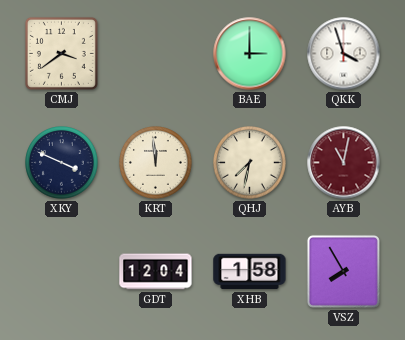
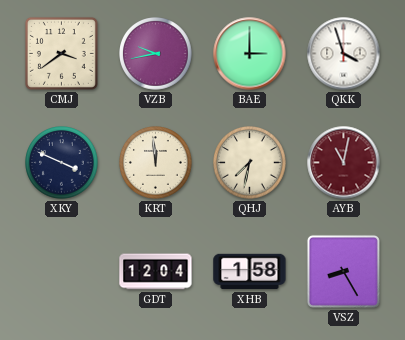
VZB: none -> 9:43
VSZ: 7:55 -> 8:25
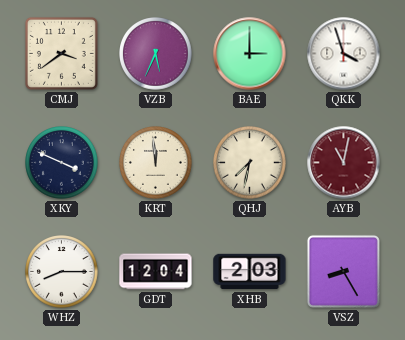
VZB: 9:43 -> 5:34
WHZ: none -> 8:15
XHB: 1:58 -> 2:03
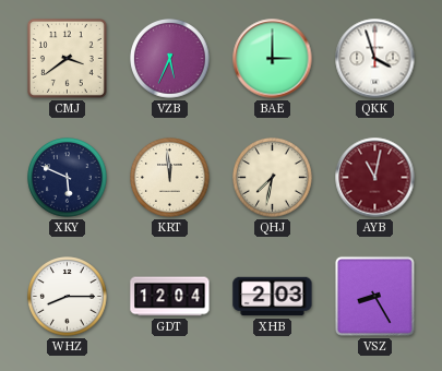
XKY: 3:49 -> 5:49
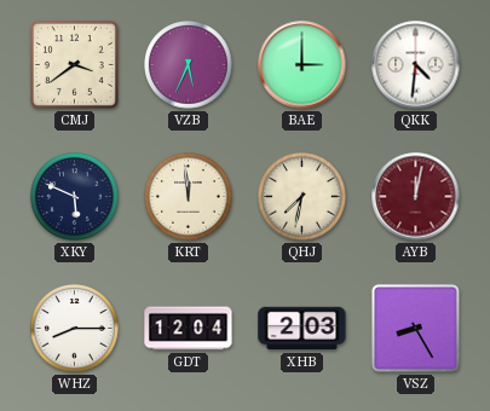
QKK: 3:57 -> 4:31
AYB: 11:02 -> 12:02
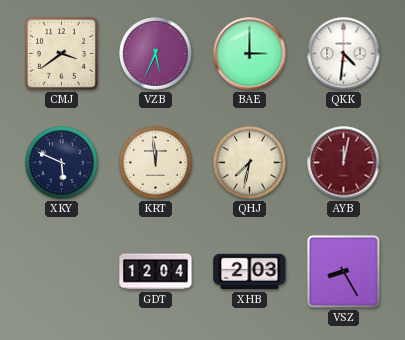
WHZ: 8:15 -> none
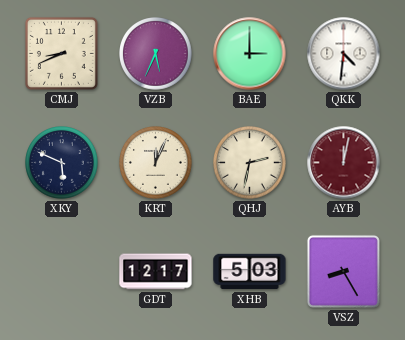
CMJ: 3:39 -> 8:41
KRT: 11:59 -> 12:04
QHJ: 7:32 -> 2:32
GDT: 12:04 -> 12:17
XHB: 2:03 -> 5:03
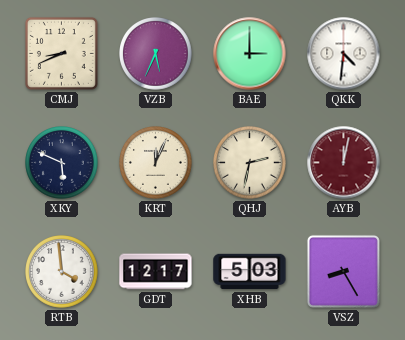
RTB: none -> 3:59
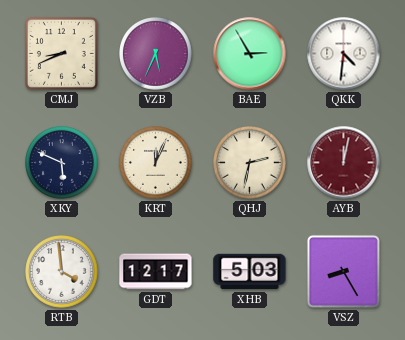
BAE: 3:00 -> 2:55
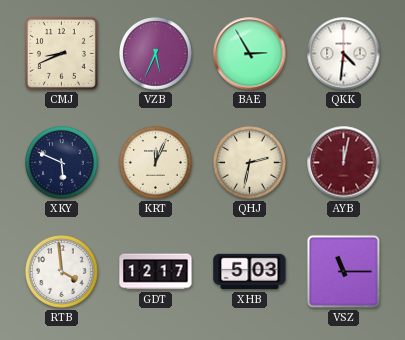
VSZ: 8:25 -> 11:15
